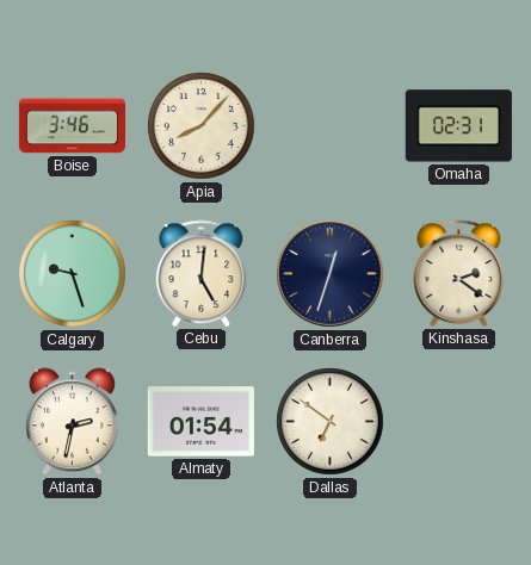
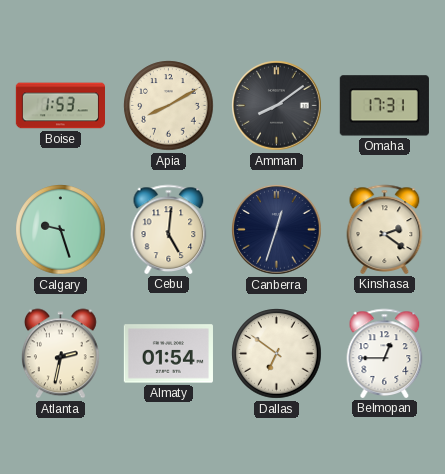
Boise: 3:46 -> 1:53
Apia: 8:07 -> 8:10
Amman: none -> 8:09
Omaha: 02:31 -> 17:31
Belmopan: none -> 12:45
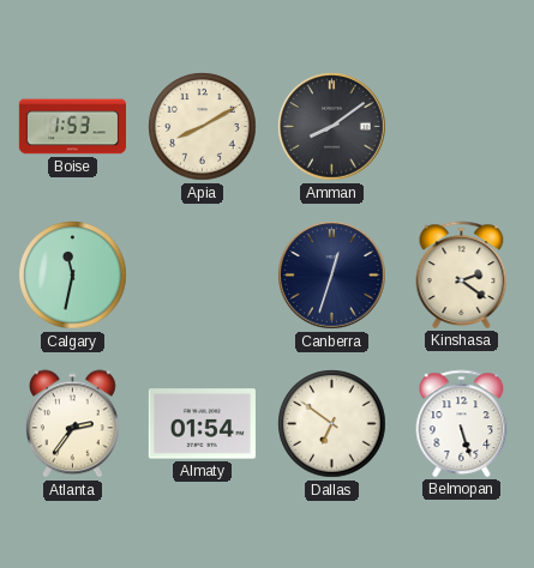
Omaha: 17:31 -> none
Calgary: 9:27 -> 11:32
Cebu: 5:01 -> none
Atlanta: 2:32 -> 2:36
Belmopan: 12:45 -> 5:27
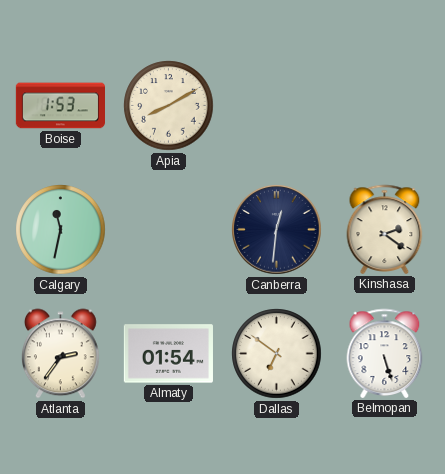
Amman: 8:09 -> none
Canberra: 12:33 -> 12:31
